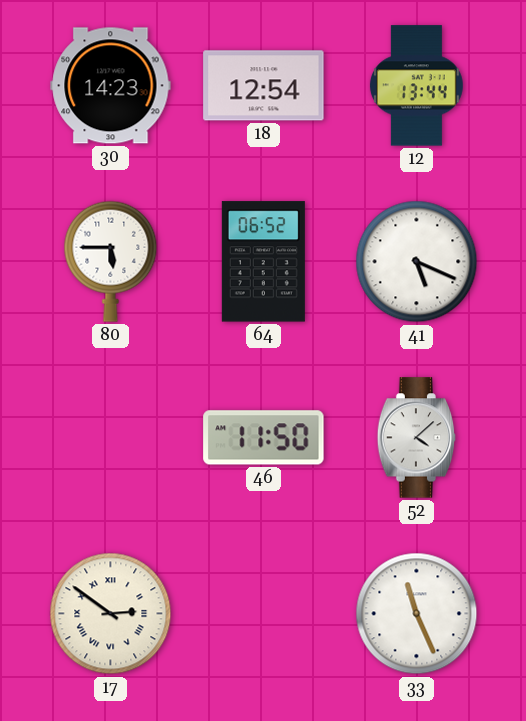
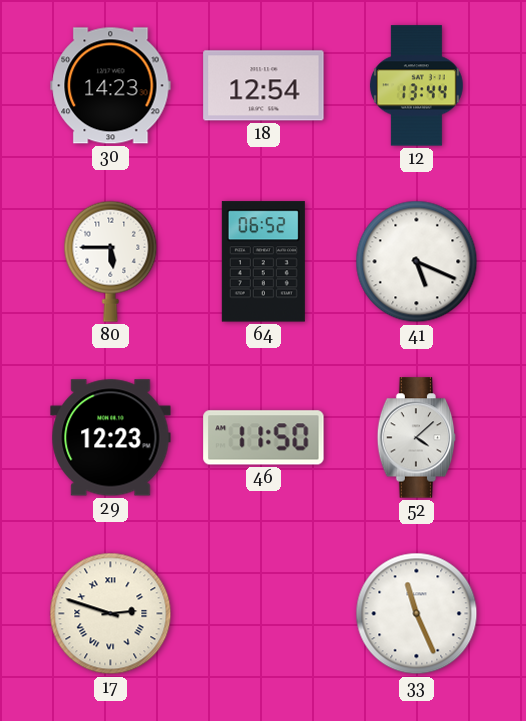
29: none -> 12:23
17: 2:51 -> 2:48
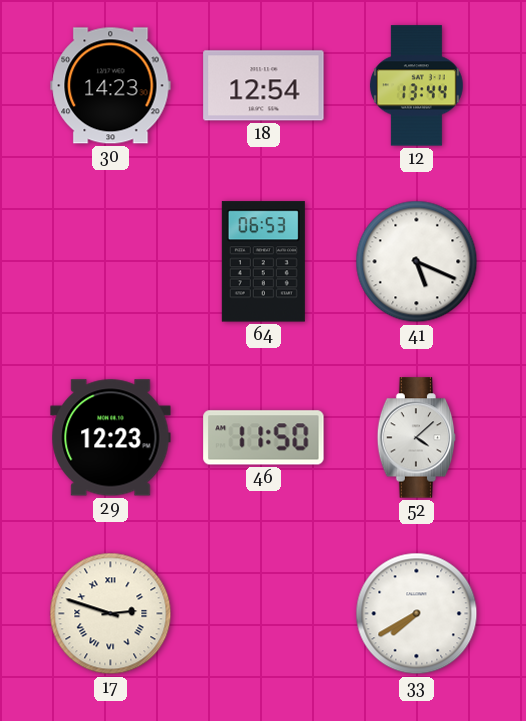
80: 5:45 -> none
64: 06:52 -> 06:53
33: 11:26 -> 7:40
